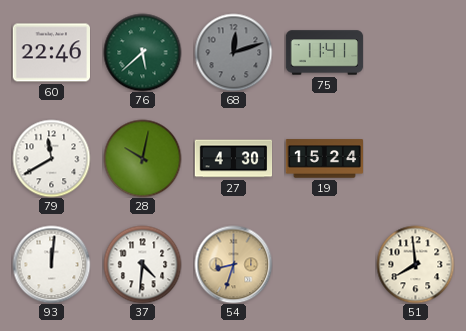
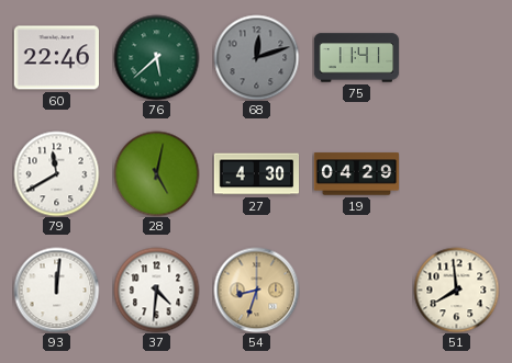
28: 10:02 -> 5:02
19: 15:24 -> 04:29
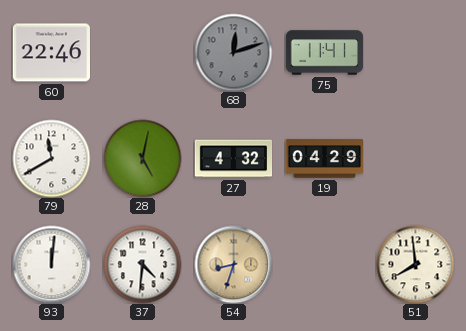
76: 5:38 -> none
27: 4:30 -> 4:32
